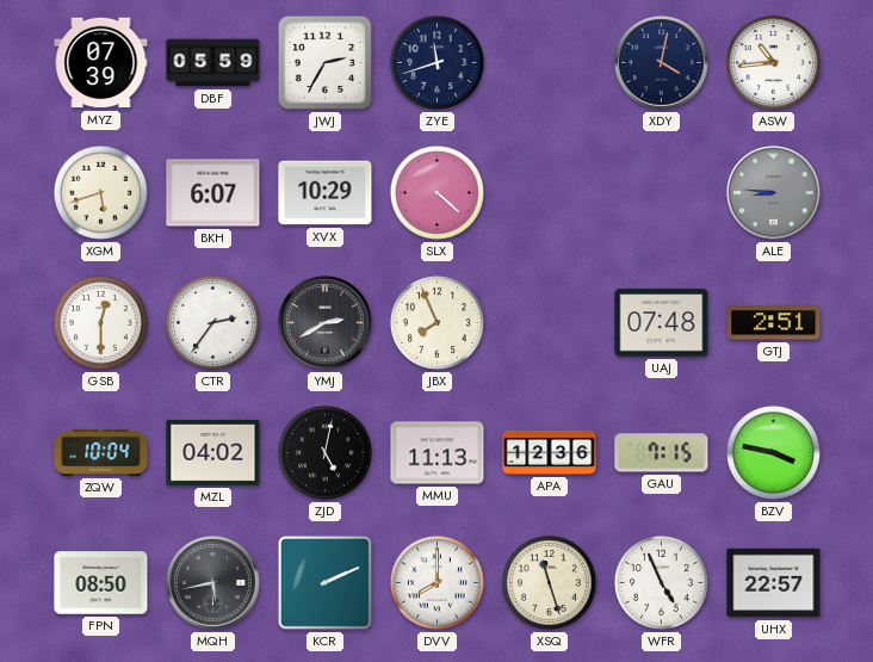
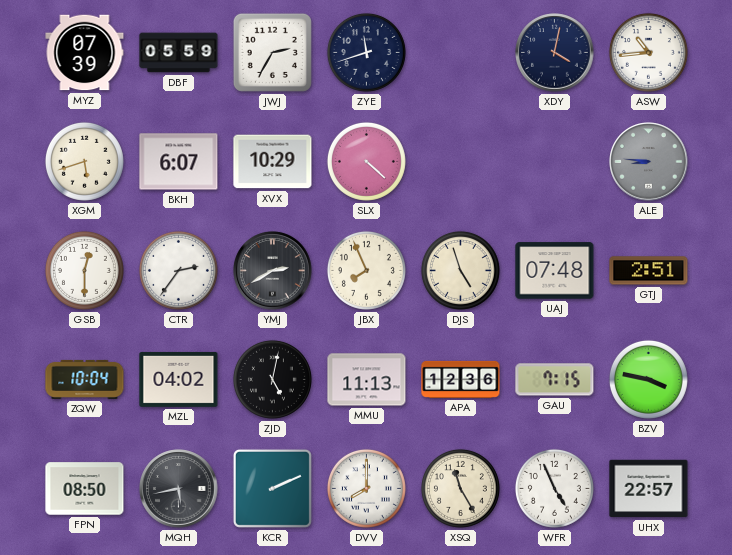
DJS: none -> 4:57
XSQ: 11:27 -> 11:25
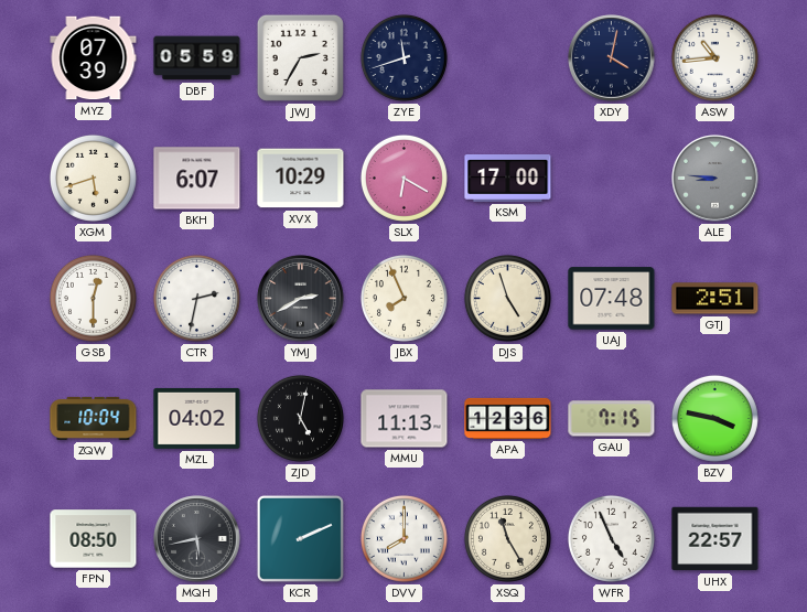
SLX: 4:22 -> 6:20
KSM: none -> 17:00
CTR: 2:36 -> 2:32
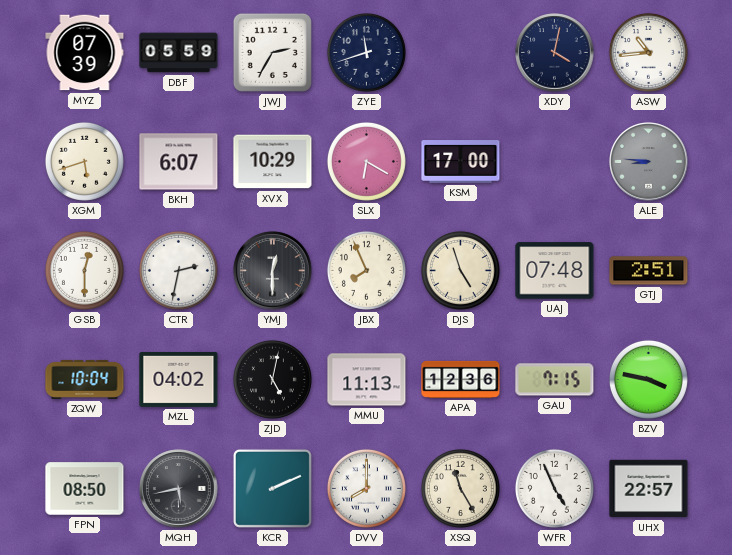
YMJ: 2:40 -> 12:30
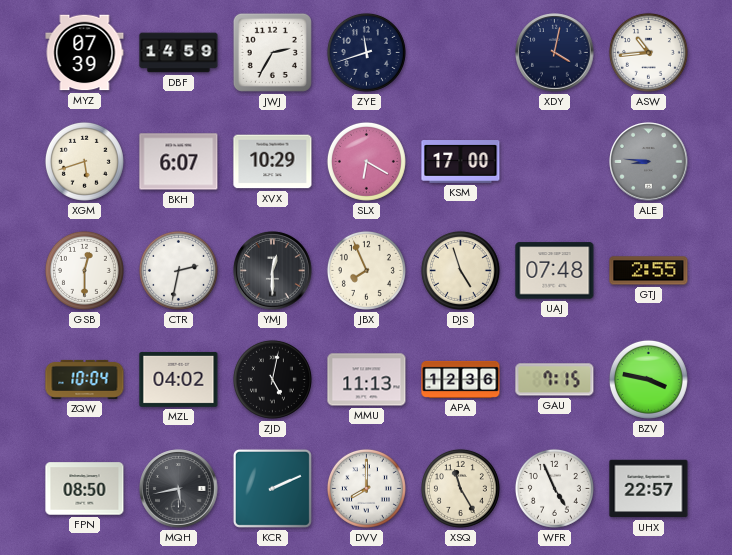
DBF: 05:59 -> 14:59
GTJ: 2:51 -> 2:55
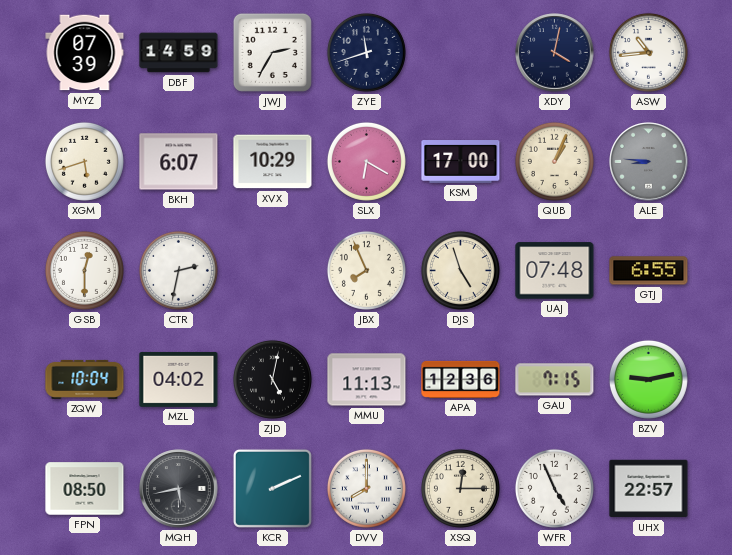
QUB: none -> 1:04
YMJ: 12:30 -> none
GTJ: 2:55 -> 6:55
BZV: 3:47 -> 9:13
XSQ: 11:25 -> 12:15
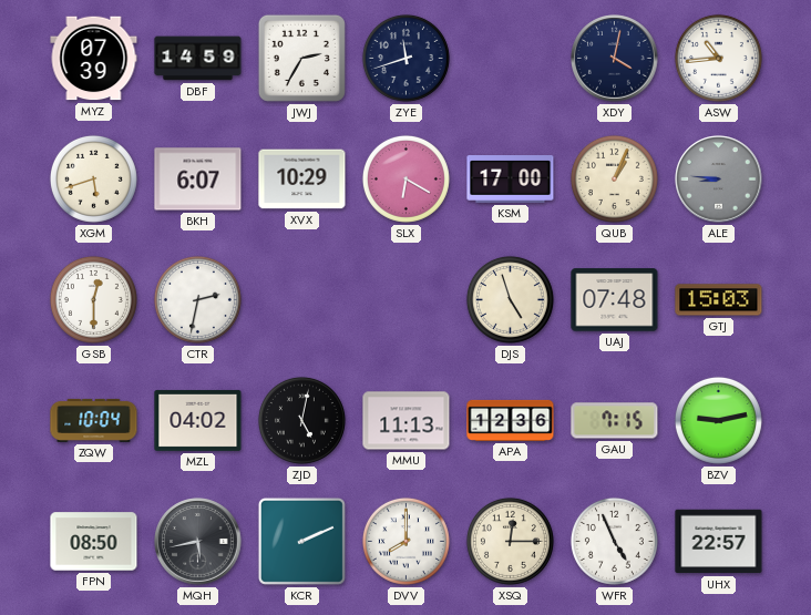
JBX: 7:56 -> none
GTJ: 6:55 -> 15:03
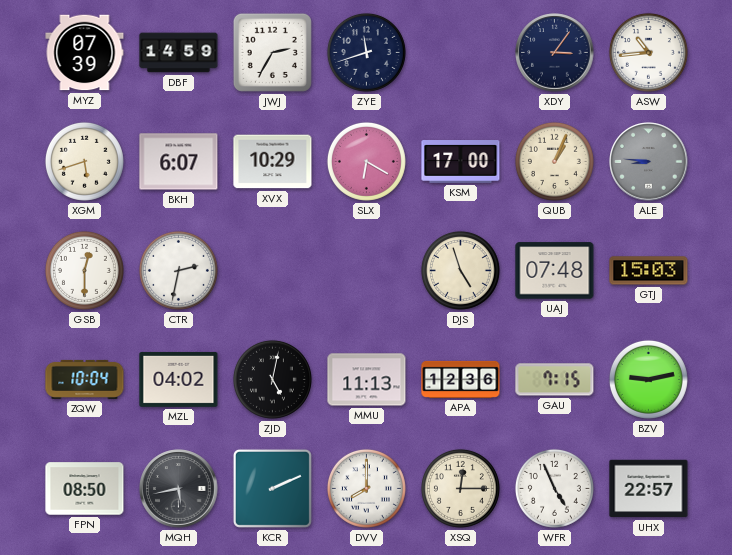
XDY: 4:02 -> 3:06
